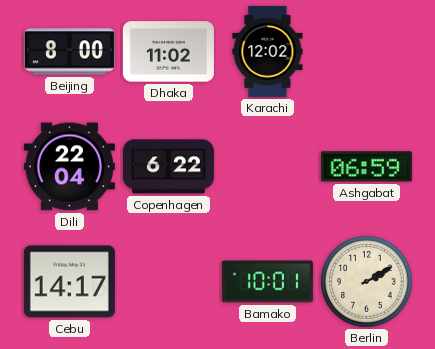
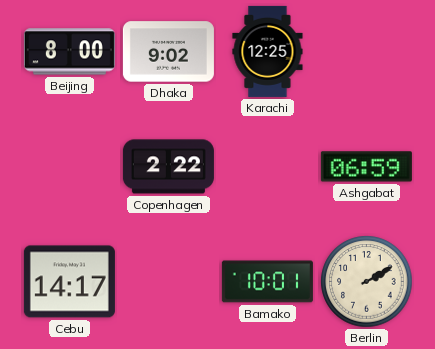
Dhaka: 11:02 -> 9:02
Karachi: 12:02 -> 12:25
Dili: 22:04 -> none
Copenhagen: 6:22 -> 2:22
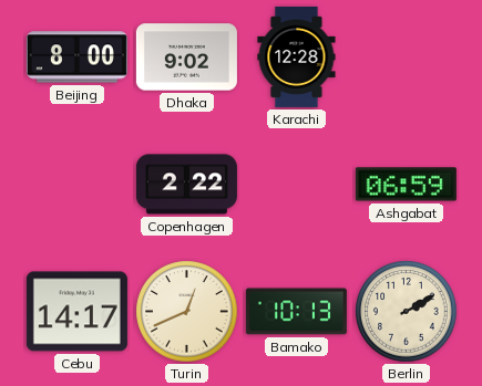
Karachi: 12:25 -> 12:28
Turin: none -> 12:41
Bamako: 10:01 -> 10:13
